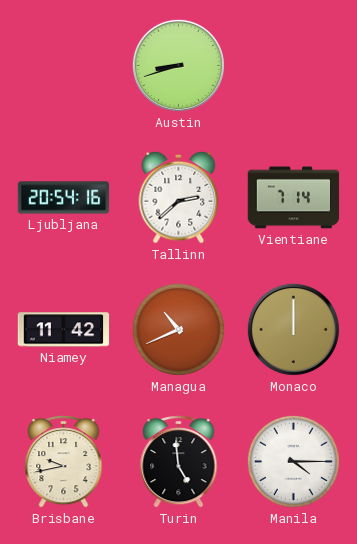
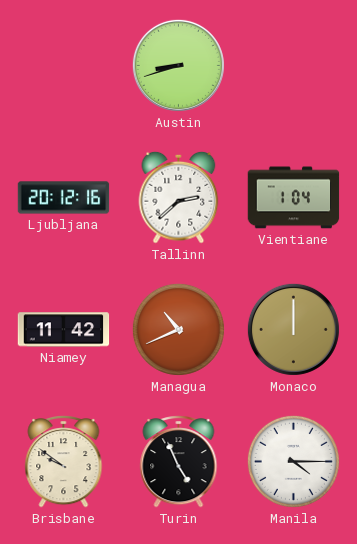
Ljubljana: 20:54 -> 20:12
Vientiane: 7:14 -> 1:04
Brisbane: 9:43 -> 9:51
Turin: 4:59 -> 4:56
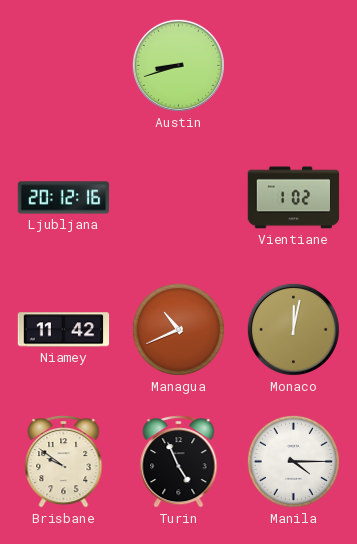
Tallinn: 2:38 -> none
Vientiane: 1:04 -> 1:02
Monaco: 12:00 -> 12:02
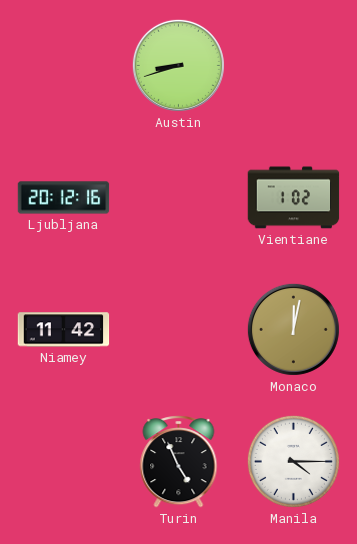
Managua: 10:41 -> none
Brisbane: 9:51 -> none
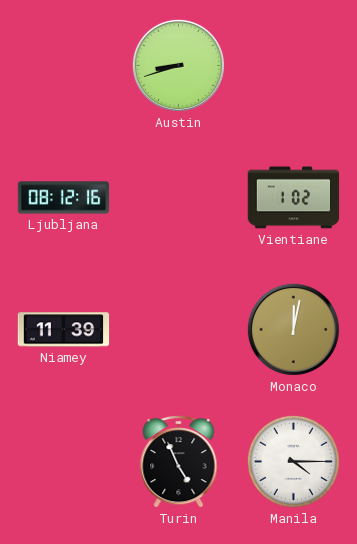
Ljubljana: 20:12 -> 08:12
Niamey: 11:42 -> 11:39
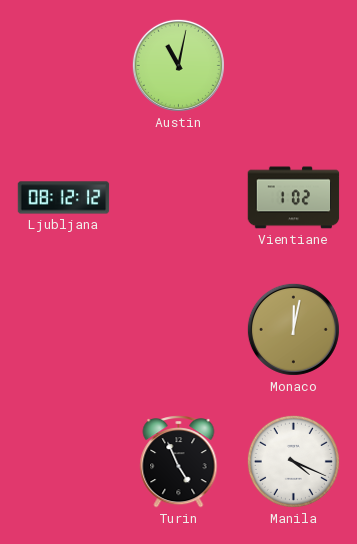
Austin: 8:42 -> 11:02
Ljubljana: 08:12:16 -> 08:12:12
Niamey: 11:39 -> none
Manila: 4:15 -> 4:19
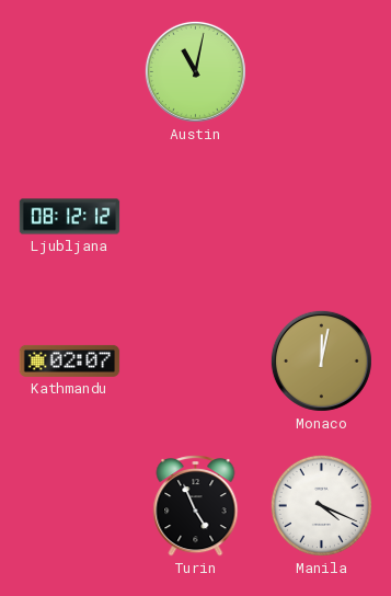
Vientiane: 1:02 -> none
Kathmandu: none -> 02:07
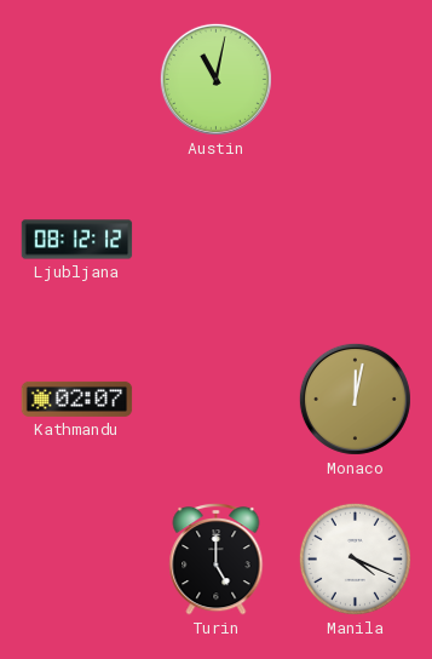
Turin: 4:56 -> 5:00
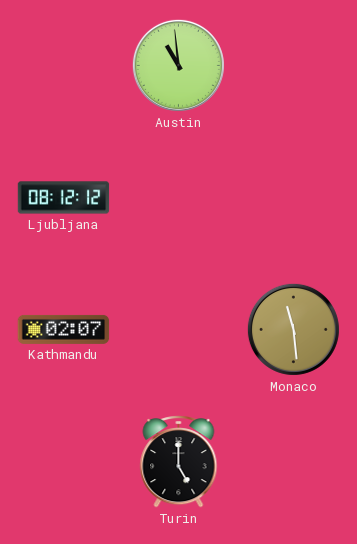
Austin: 11:02 -> 10:59
Monaco: 12:02 -> 11:29
Manila: 4:19 -> none
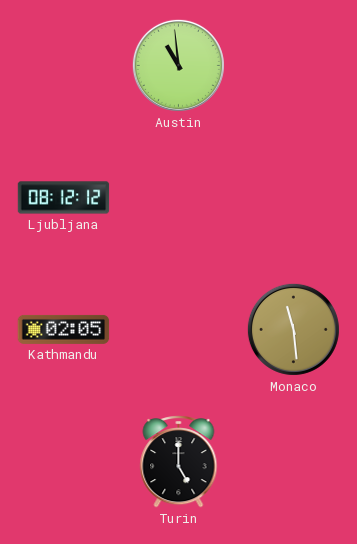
Kathmandu: 02:07 -> 02:05
